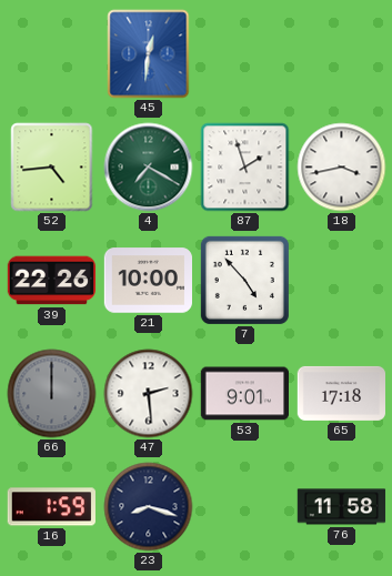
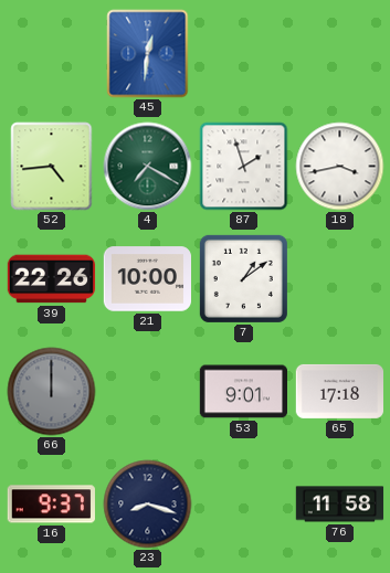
7: 4:53 -> 1:09
47: 2:29 -> none
16: 1:59 -> 9:37
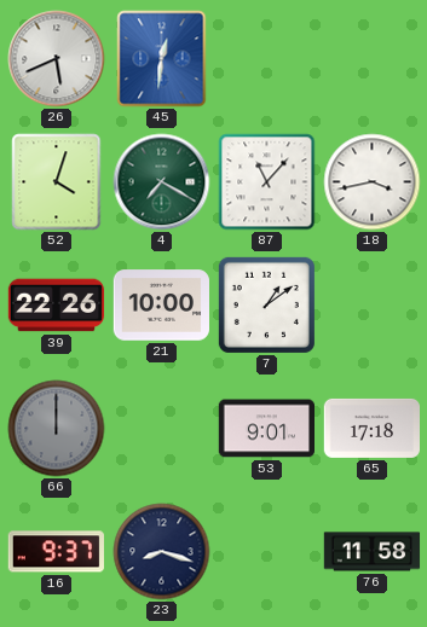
26: none -> 5:41
52: 4:44 -> 4:03
87: 1:57 -> 11:07
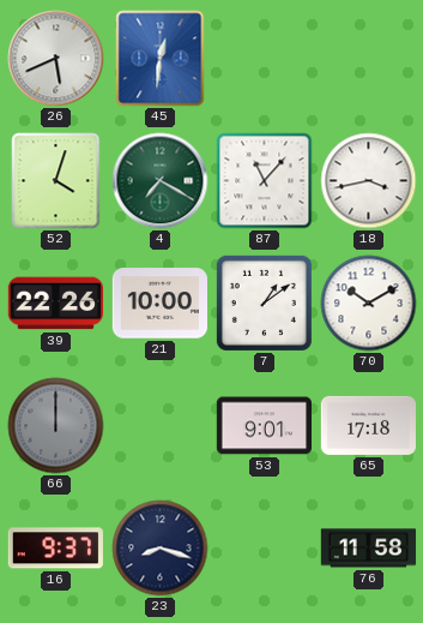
70: none -> 10:10
